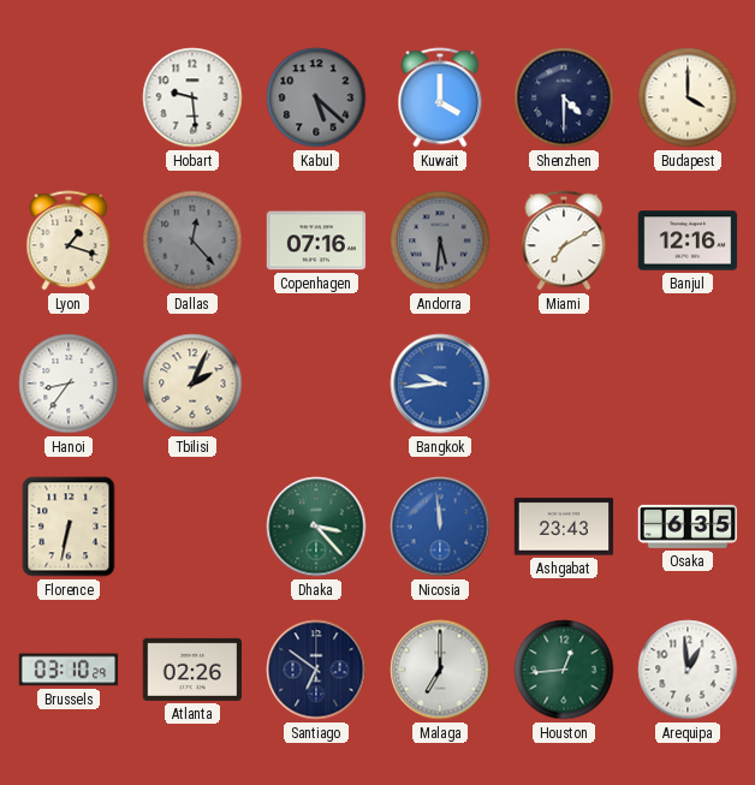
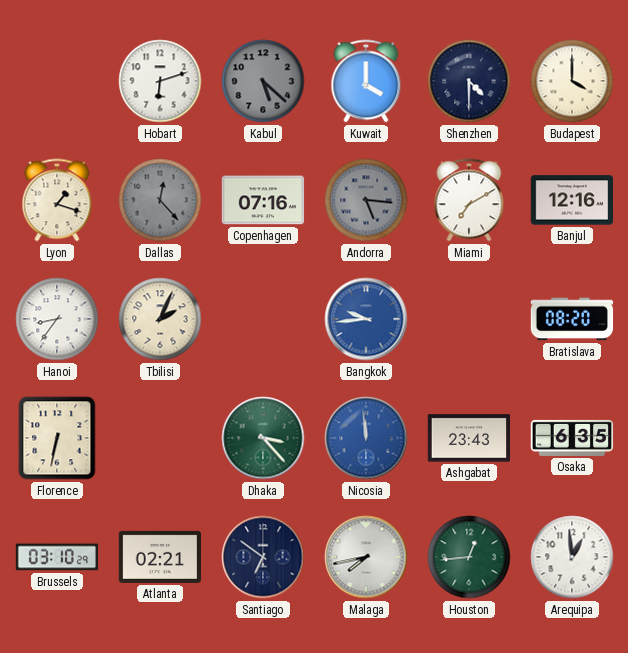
Hobart: 9:29 -> 6:12
Andorra: 5:31 -> 5:16
Bratislava: none -> 08:20
Atlanta: 02:26 -> 02:21
Malaga: 7:00 -> 7:43
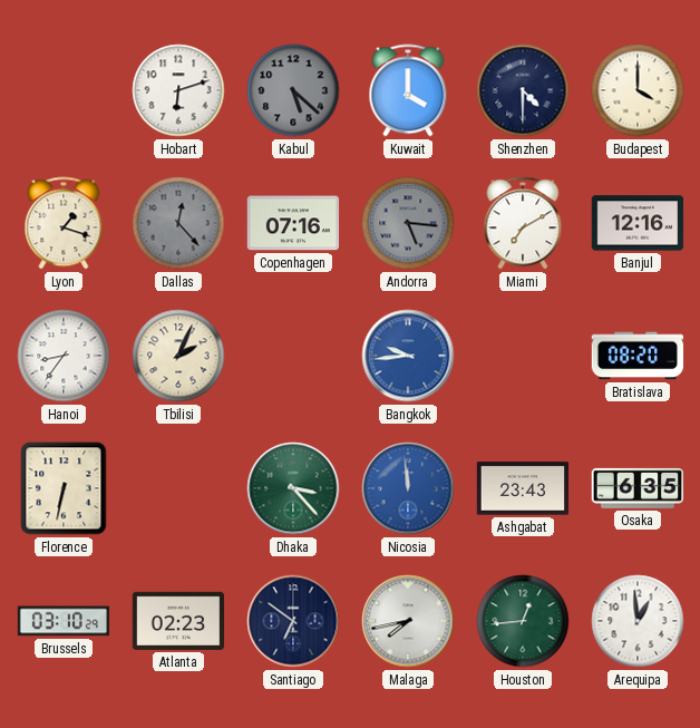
Atlanta: 02:21 -> 02:23
